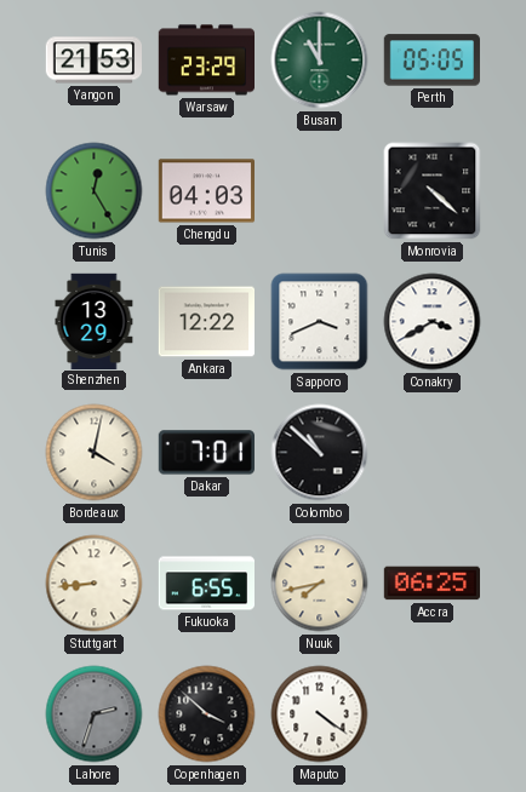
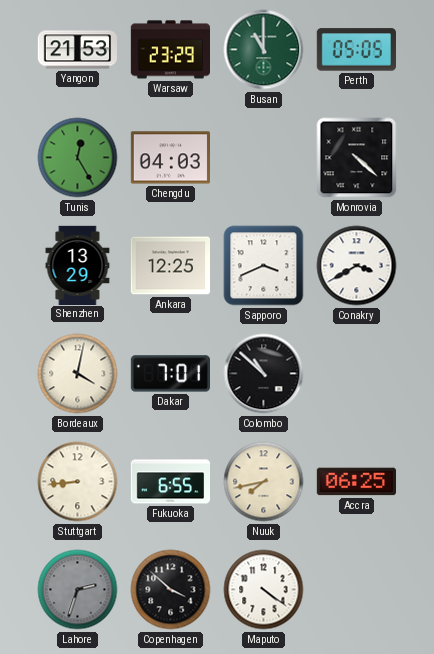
Ankara: 12:22 -> 12:25
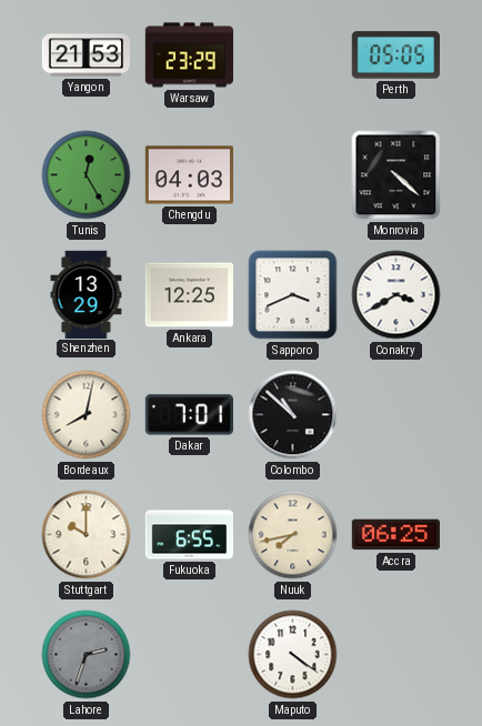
Busan: 11:00 -> none
Bordeaux: 4:02 -> 8:02
Stuttgart: 8:44 -> 10:00
Copenhagen: 3:52 -> none
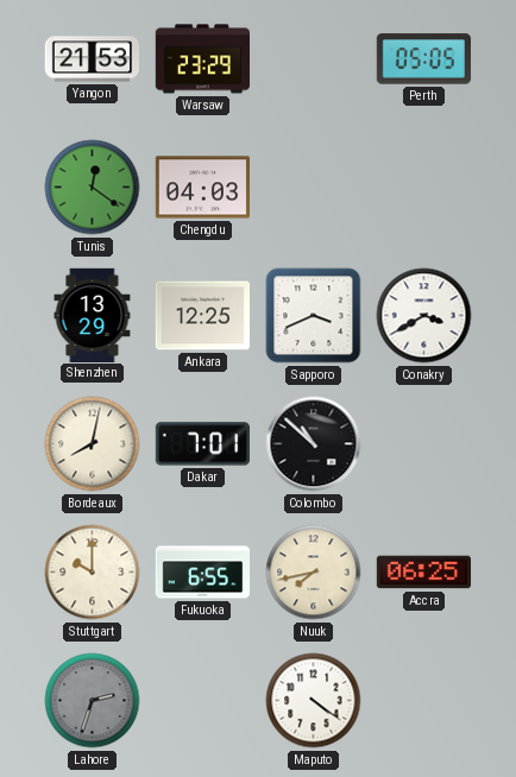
Tunis: 12:25 -> 12:21
Monrovia: 4:22 -> none
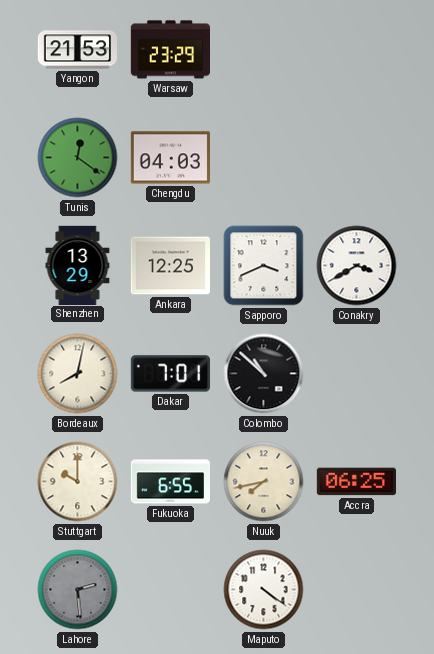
Perth: 05:05 -> none
Lahore: 2:33 -> 2:29
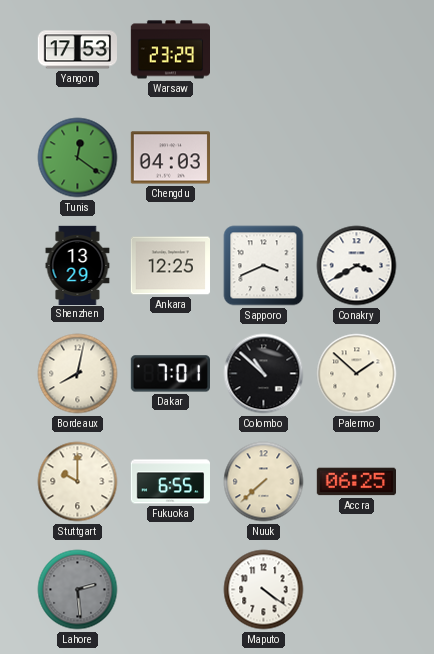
Yangon: 21:53 -> 17:53
Palermo: none -> 1:52
Nuuk: 7:43 -> 7:38
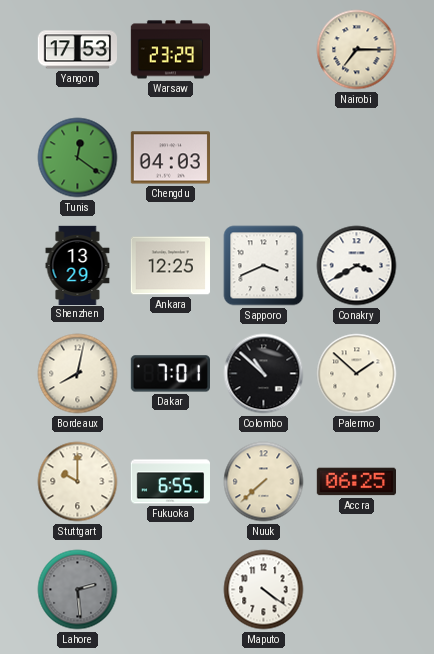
Nairobi: none -> 7:15
